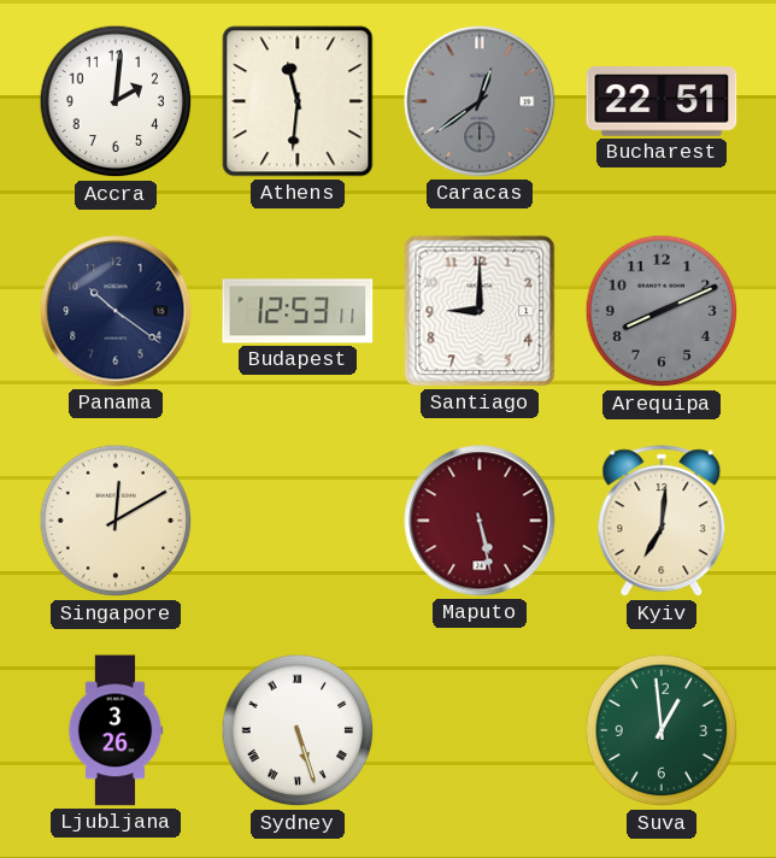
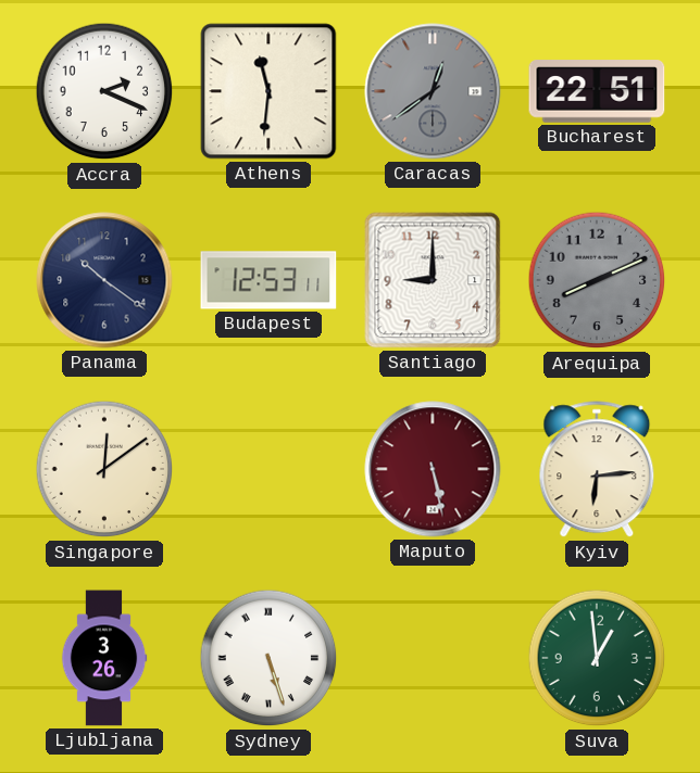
Accra: 2:01 -> 2:19
Singapore: 12:10 -> 12:09
Kyiv: 7:01 -> 6:14
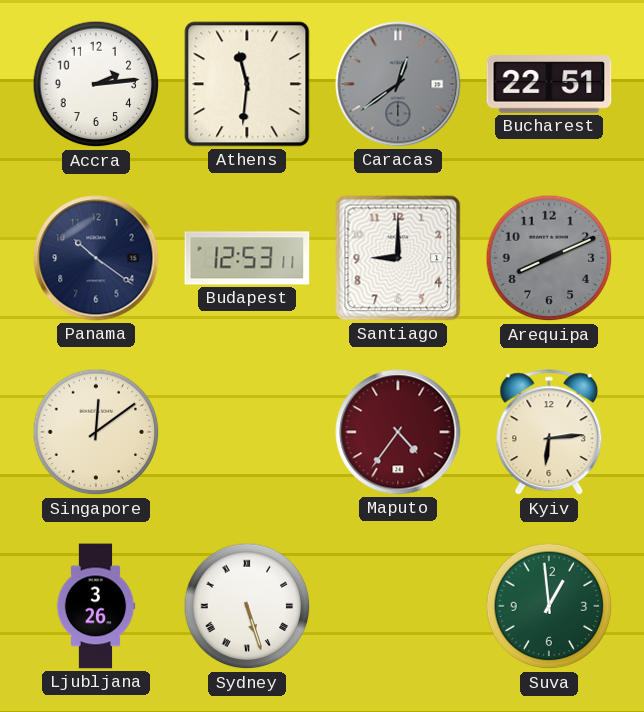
Accra: 2:19 -> 2:14
Maputo: 5:28 -> 4:36
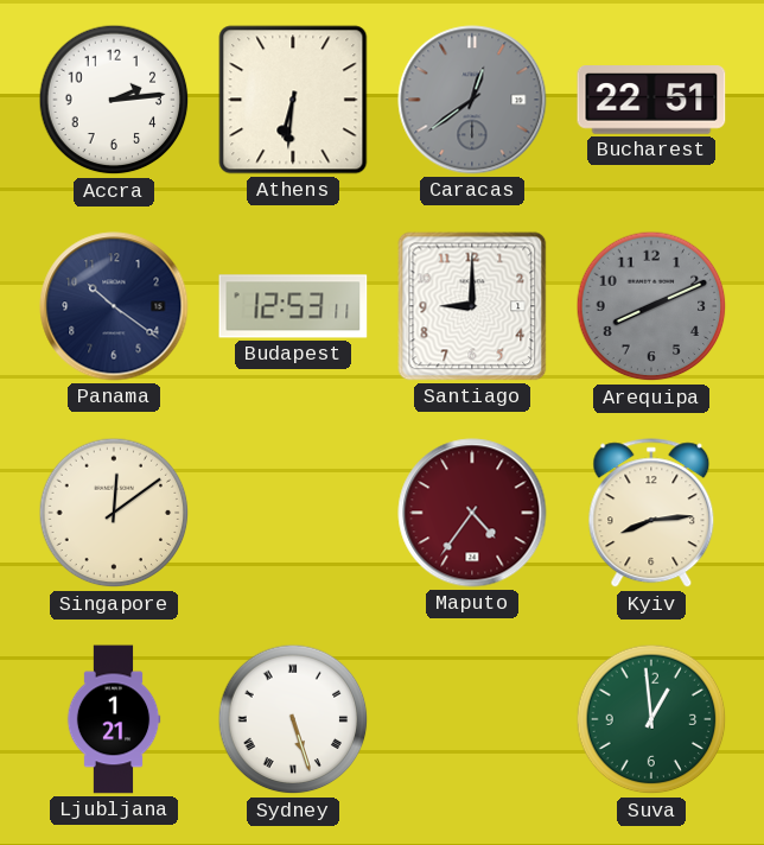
Athens: 11:31 -> 6:31
Kyiv: 6:14 -> 8:14
Ljubljana: 3:26 -> 1:21
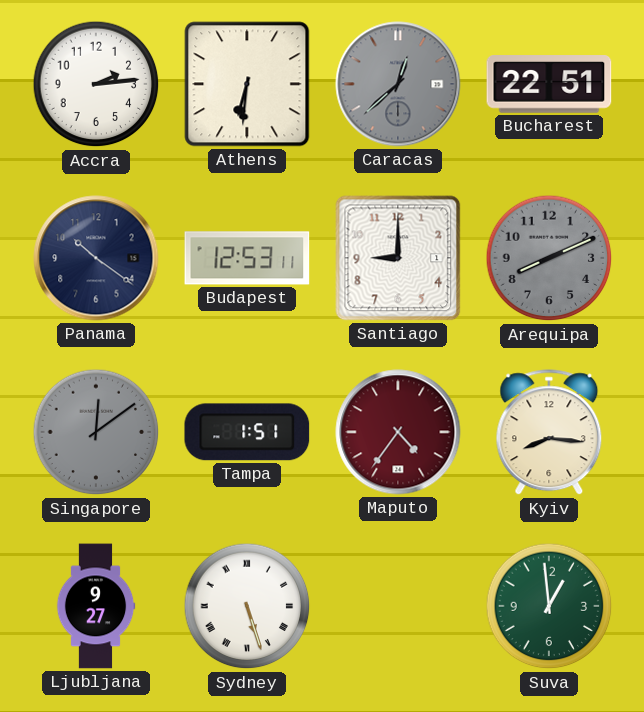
Caracas: 12:39 -> 12:38
Singapore dial: cream -> grey
Tampa: none -> 1:51
Kyiv: 8:14 -> 8:16
Ljubljana: 1:21 -> 9:27
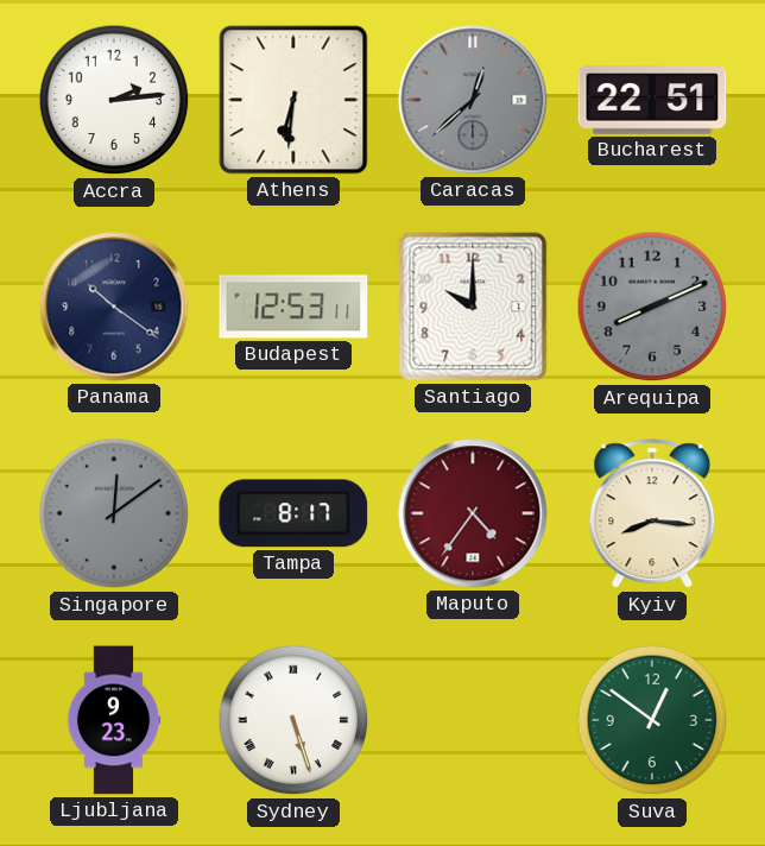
Santiago: 9:00 -> 10:00
Tampa: 1:51 -> 8:17
Ljubljana: 9:27 -> 9:23
Suva: 12:59 -> 12:51
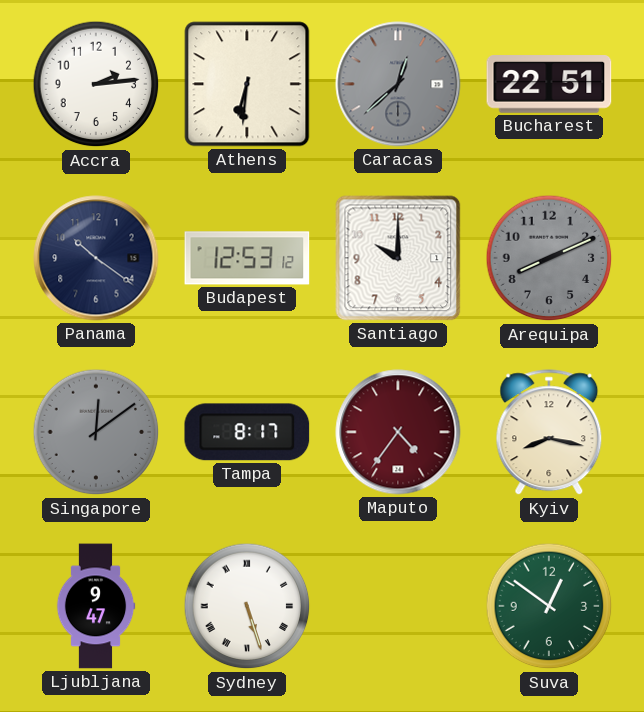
Budapest: 12:53:11 -> 12:53:12
Kyiv: 8:16 -> 8:17
Ljubljana: 9:23 -> 9:47
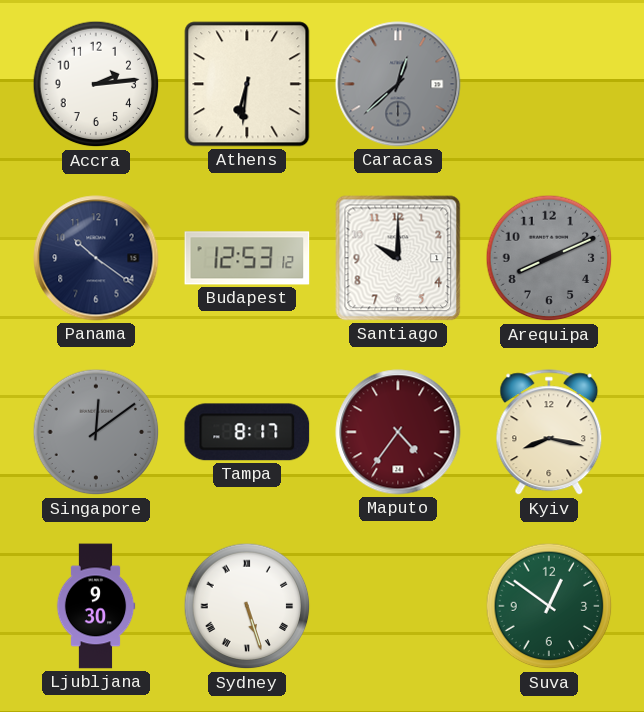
Bucharest: 22:51 -> none
Ljubljana: 9:47 -> 9:30
